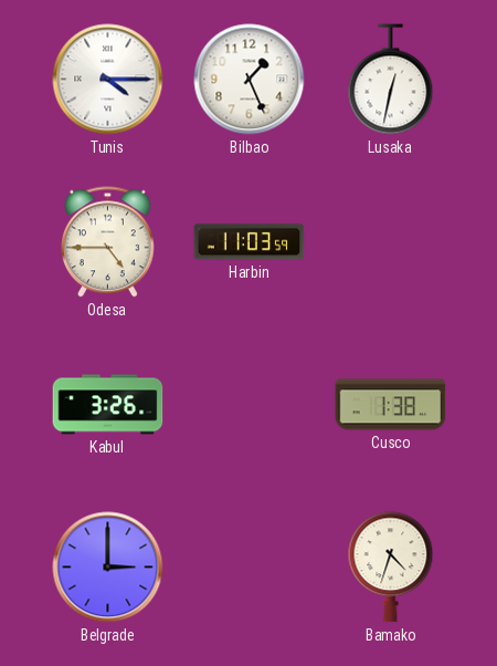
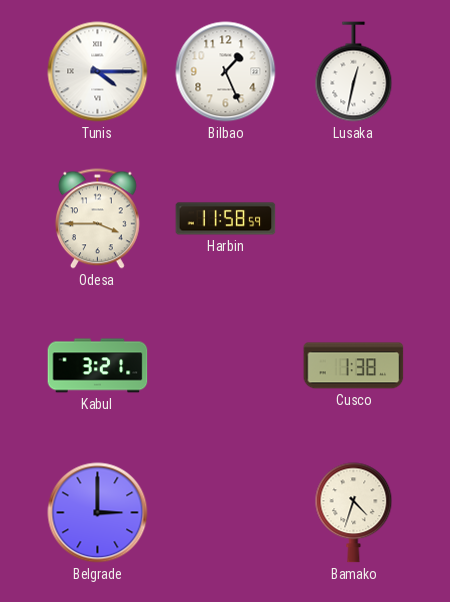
Odesa: 4:45 -> 3:45
Harbin: 11:03 -> 11:58
Kabul: 3:26 -> 3:21
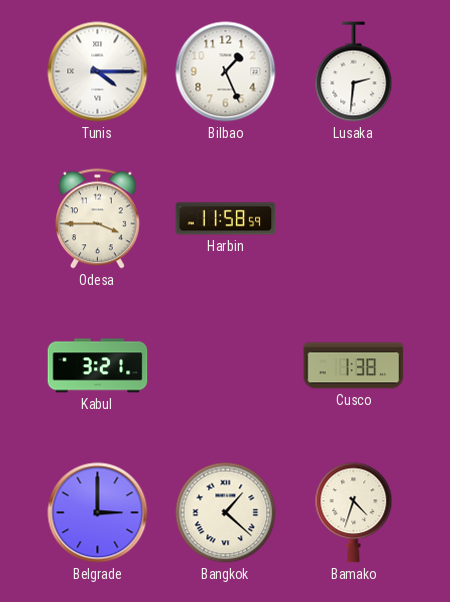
Lusaka: 12:32 -> 2:31
Bangkok: none -> 1:22
